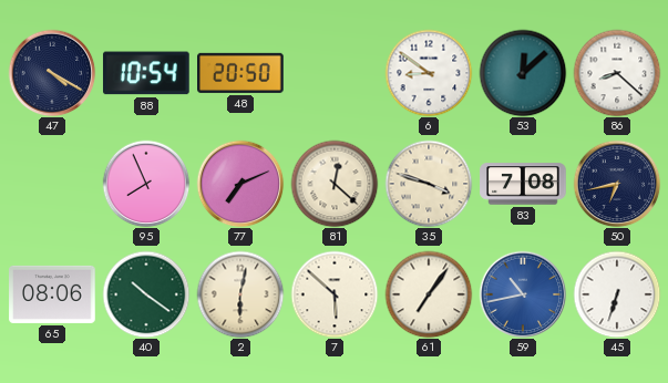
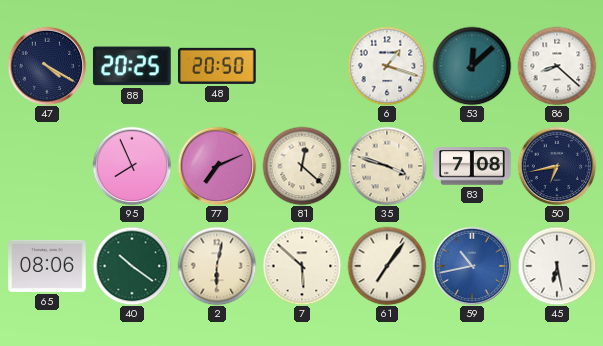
88: 10:54 -> 20:25
6: 8:51 -> 1:18
45: 6:33 -> 6:28
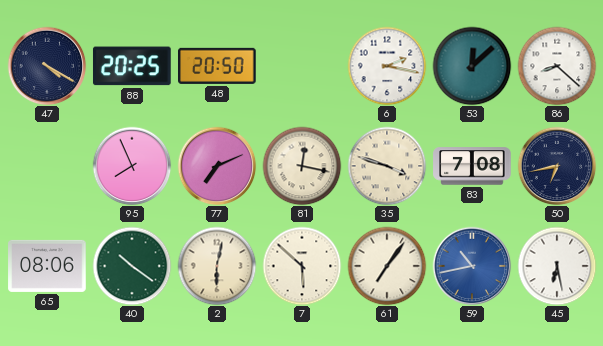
6: 1:18 -> 2:17
81: 12:22 -> 12:17
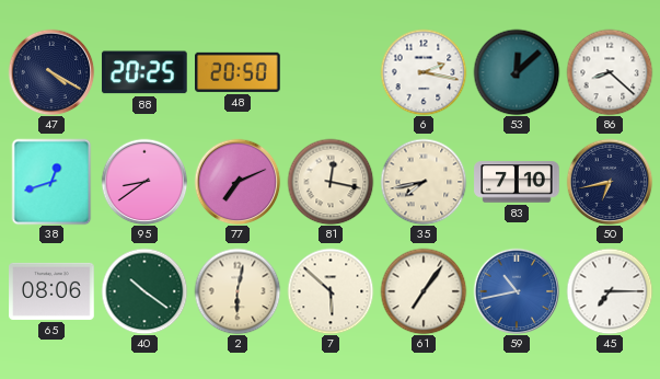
38: none -> 12:42
95: 7:56 -> 8:39
35: 3:48 -> 7:43
83: 7:08 -> 7:10
45: 6:28 -> 7:15
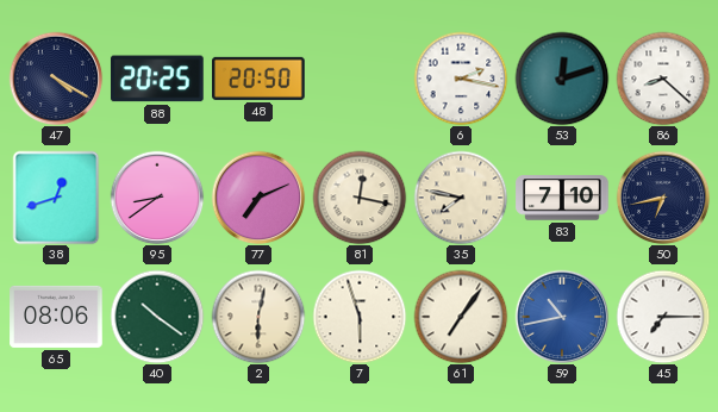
53: 12:08 -> 12:12
35: 7:43 -> 7:47
7: 5:52 -> 5:57
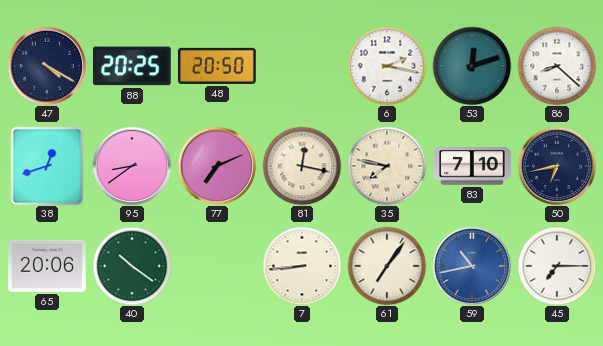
65: 08:06 -> 20:06
2: 6:02 -> none
7: 5:57 -> 8:44
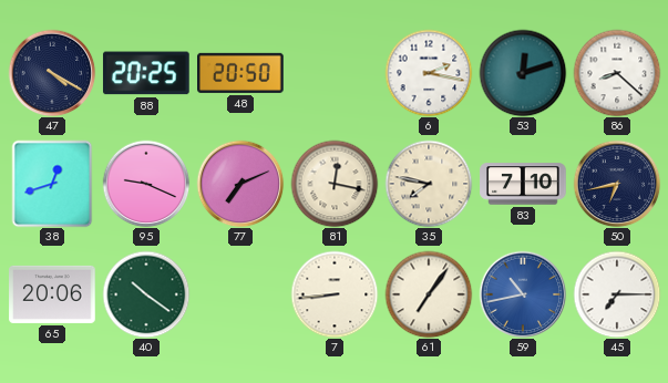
95: 8:39 -> 9:19
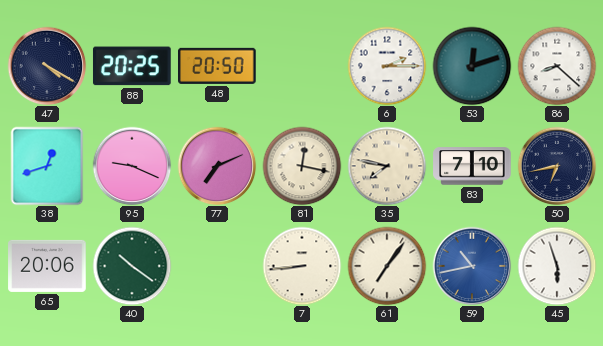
6: 2:17 -> 2:15
45: 7:15 -> 5:57
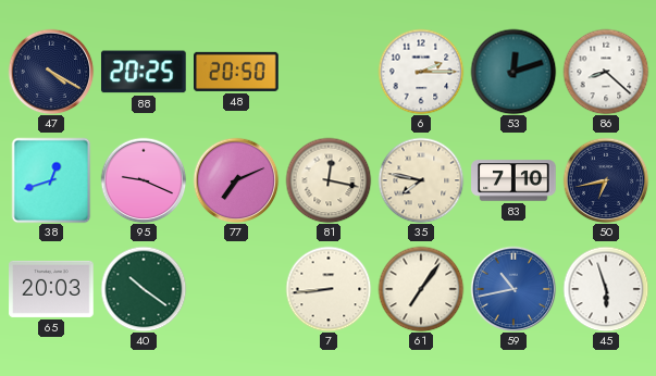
65: 20:06 -> 20:03
